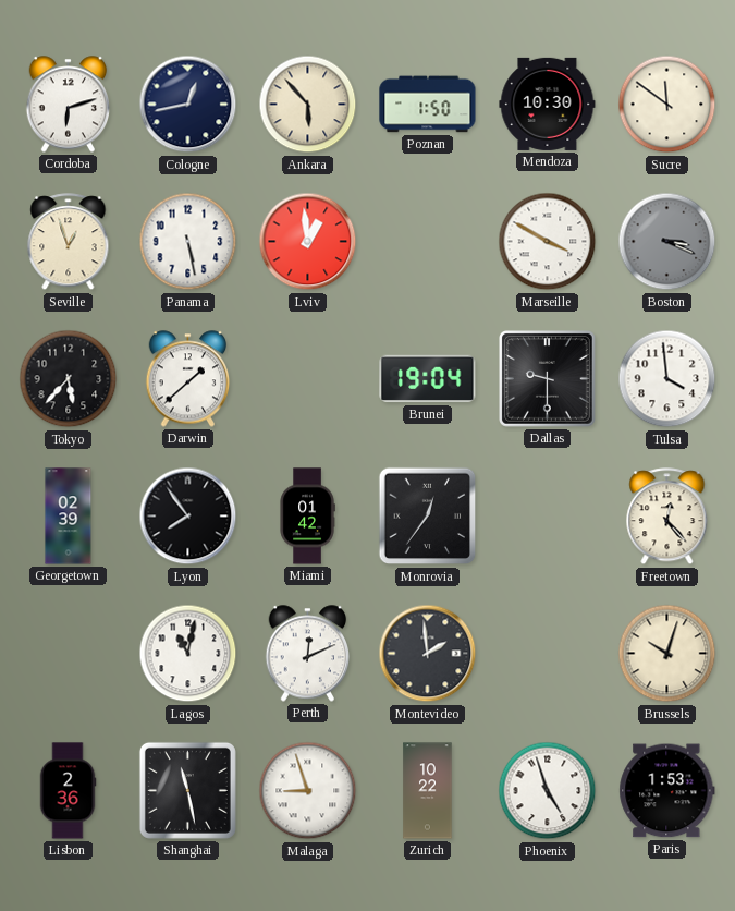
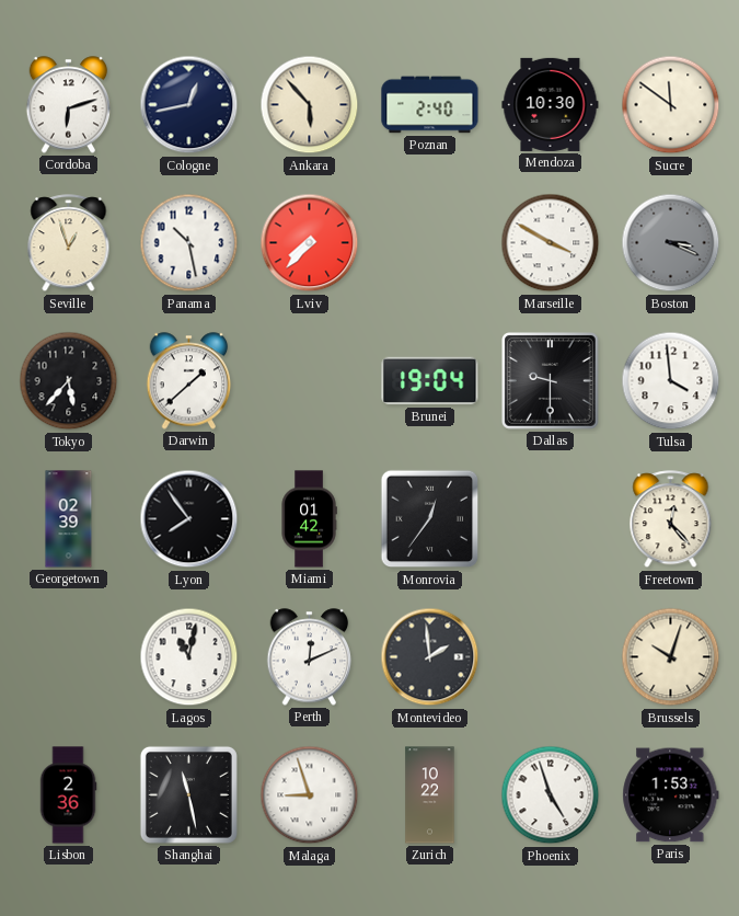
Poznan: 1:50 -> 2:40
Panama: 5:28 -> 10:28
Lviv: 12:59 -> 7:37
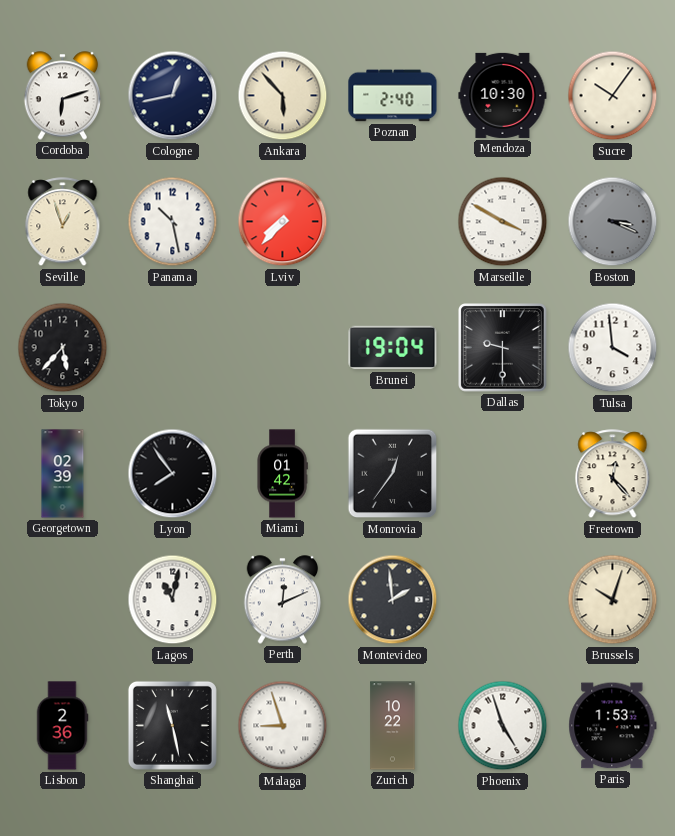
Sucre: 11:51 -> 10:06
Darwin: 1:38 -> none
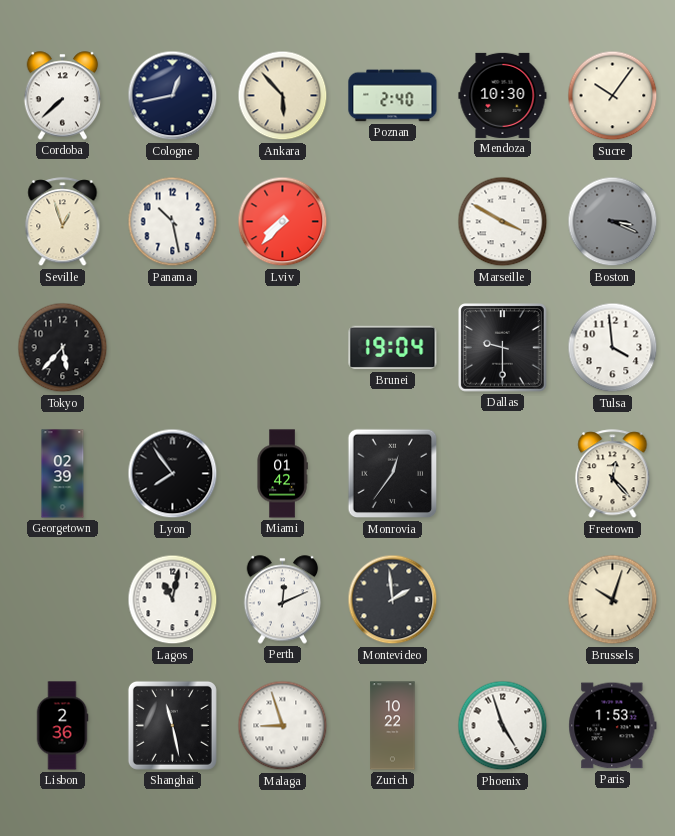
Cordoba: 6:12 -> 7:38
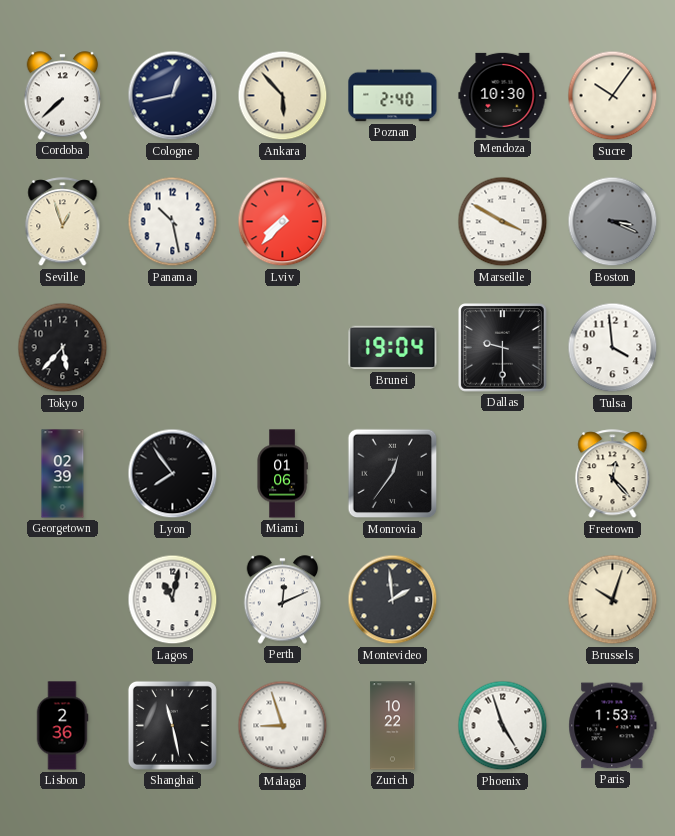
Miami: 01:42 -> 01:06
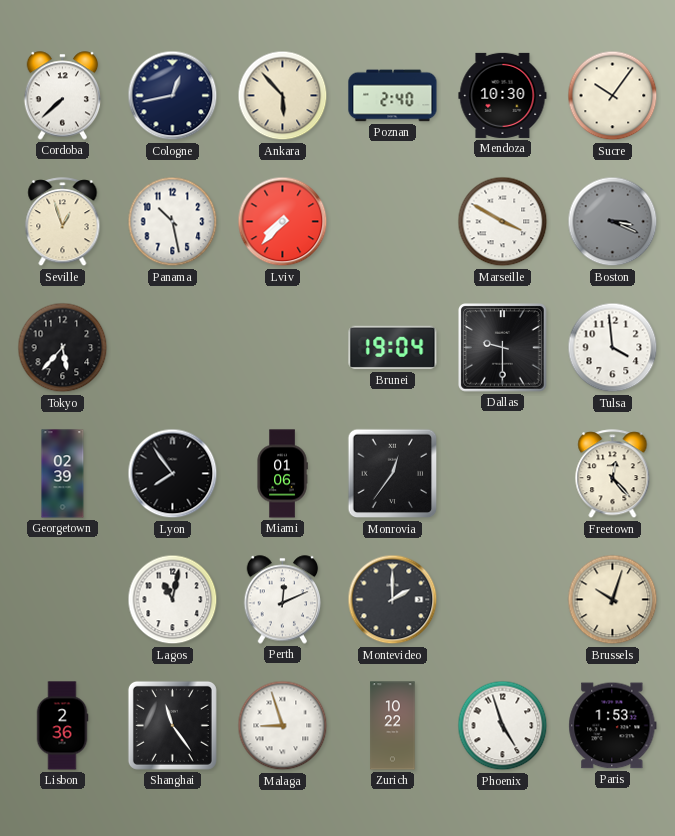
Montevideo: 1:59 -> 2:00
Shanghai: 11:28 -> 11:24
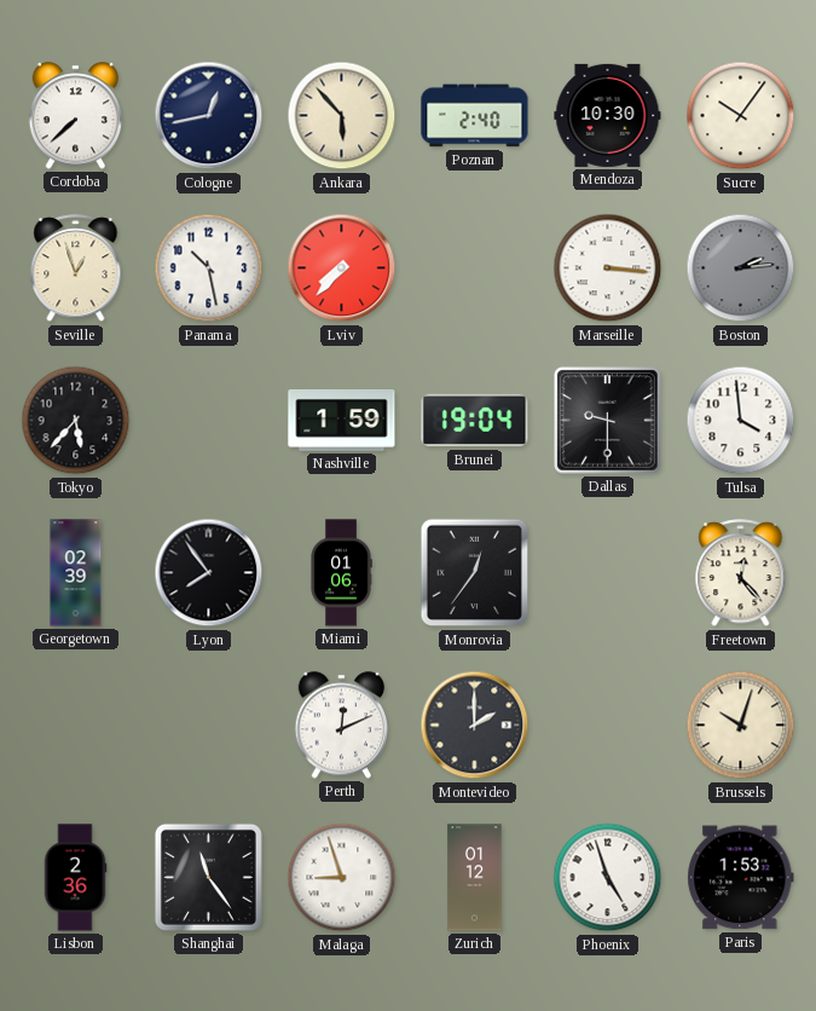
Marseille: 3:50 -> 3:16
Boston: 3:19 -> 2:14
Nashville: none -> 1:59
Lagos: 11:02 -> none
Zurich: 10:22 -> 01:12
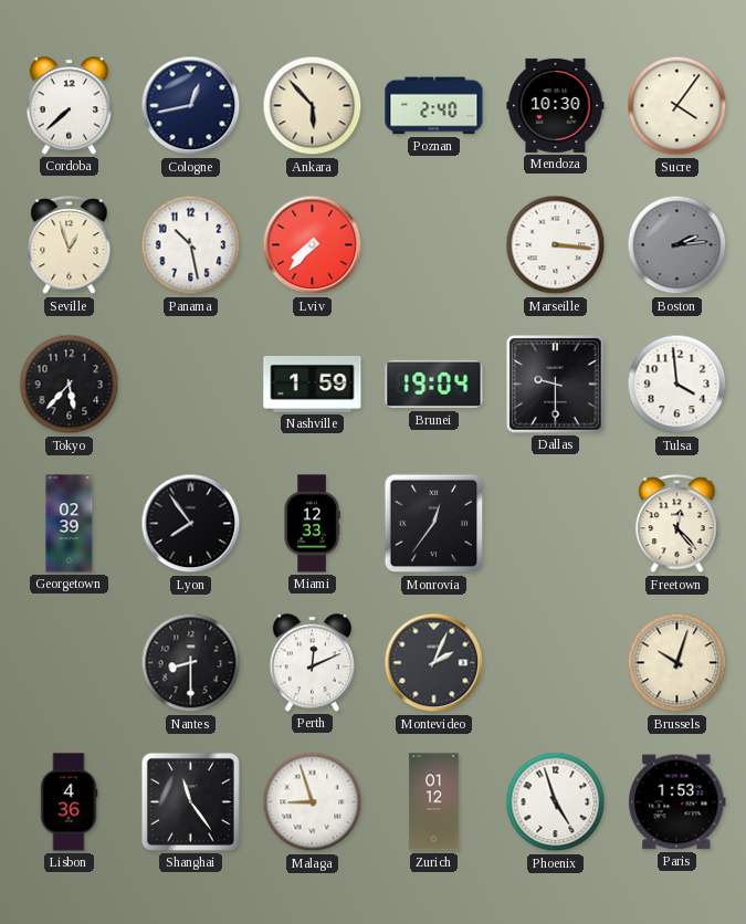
Sucre: 10:06 -> 4:06
Miami: 01:06 -> 12:33
Nantes: none -> 8:30
Montevideo: 2:00 -> 2:04
Lisbon: 2:36 -> 4:36
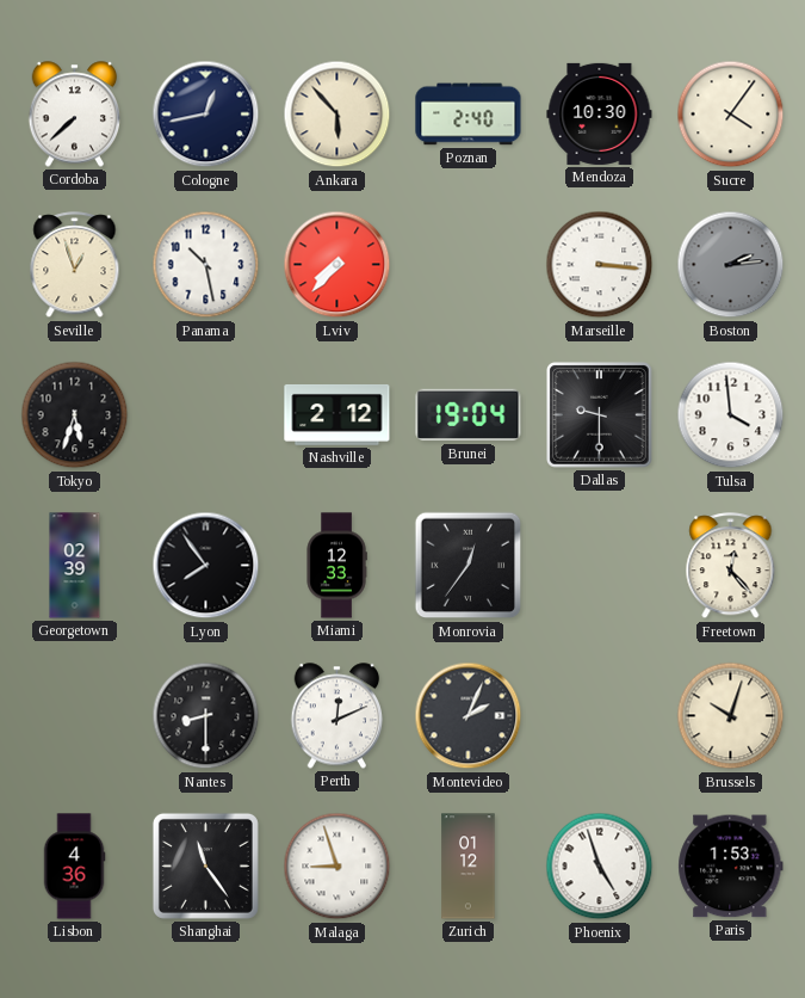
Tokyo: 5:37 -> 5:33
Nashville: 1:59 -> 2:12
